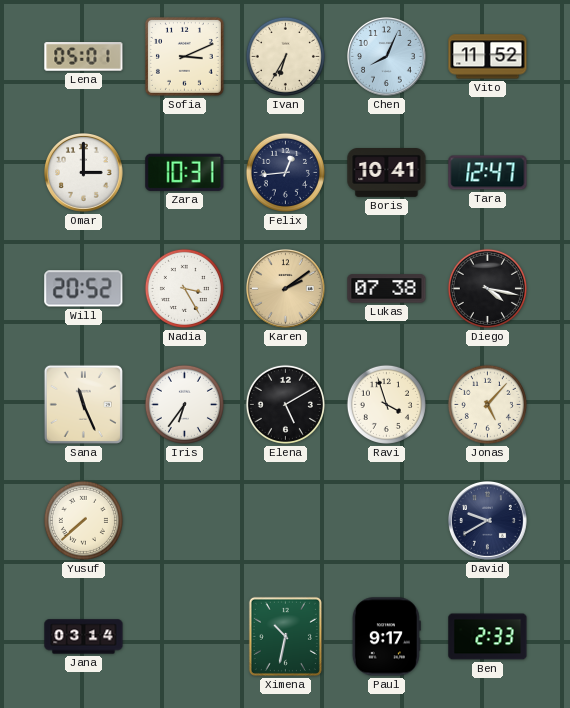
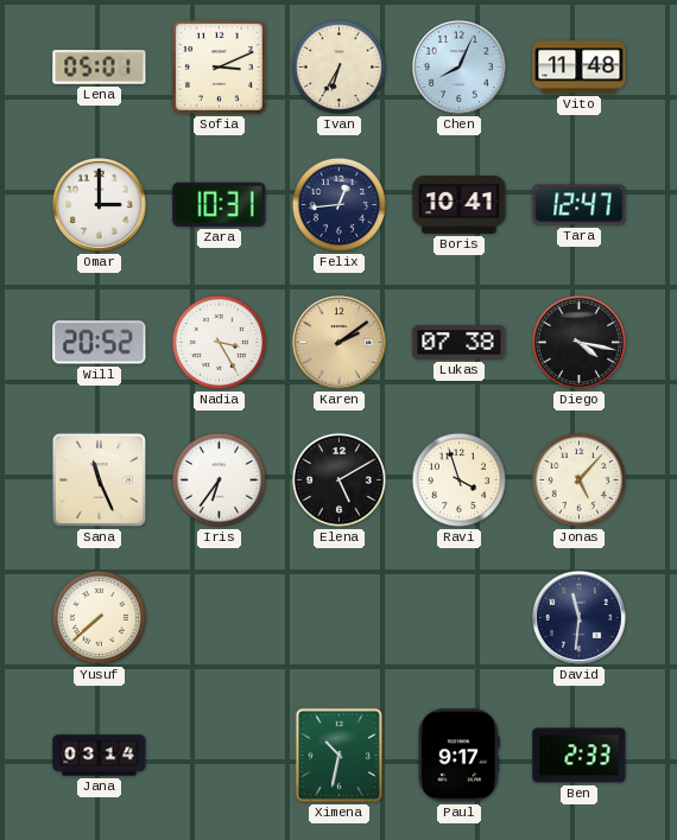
Vito: 11:52 -> 11:48
David: 9:40 -> 11:31
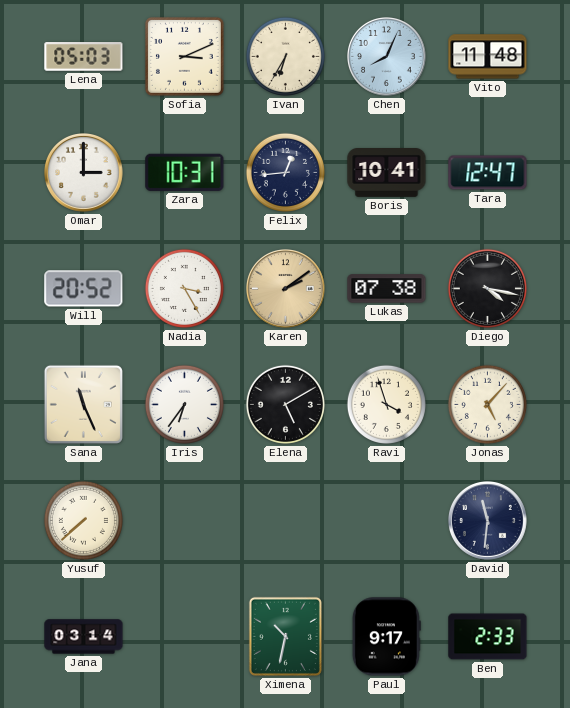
Lena: 05:01 -> 05:03
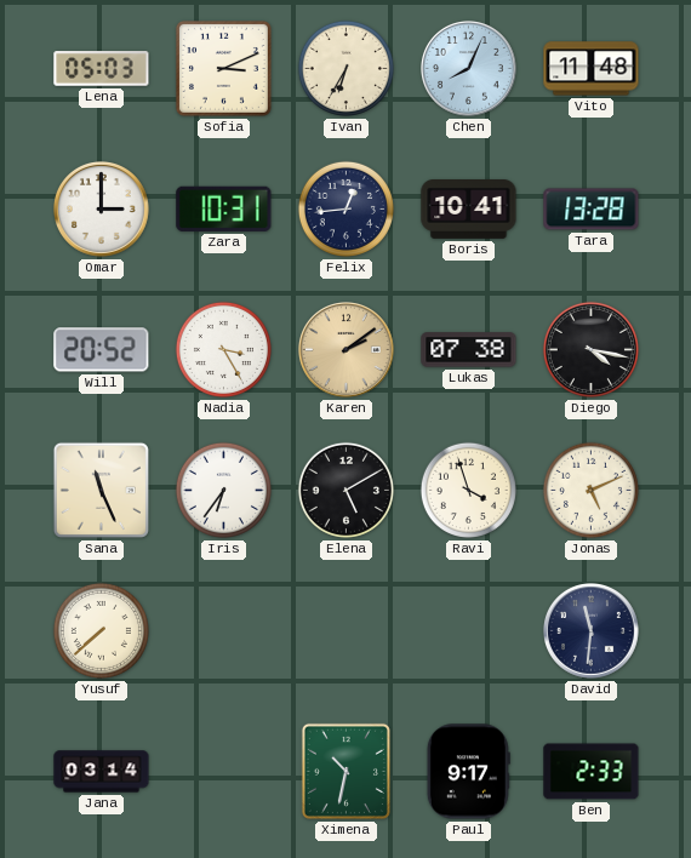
Tara: 12:47 -> 13:28
Jonas: 5:07 -> 5:11
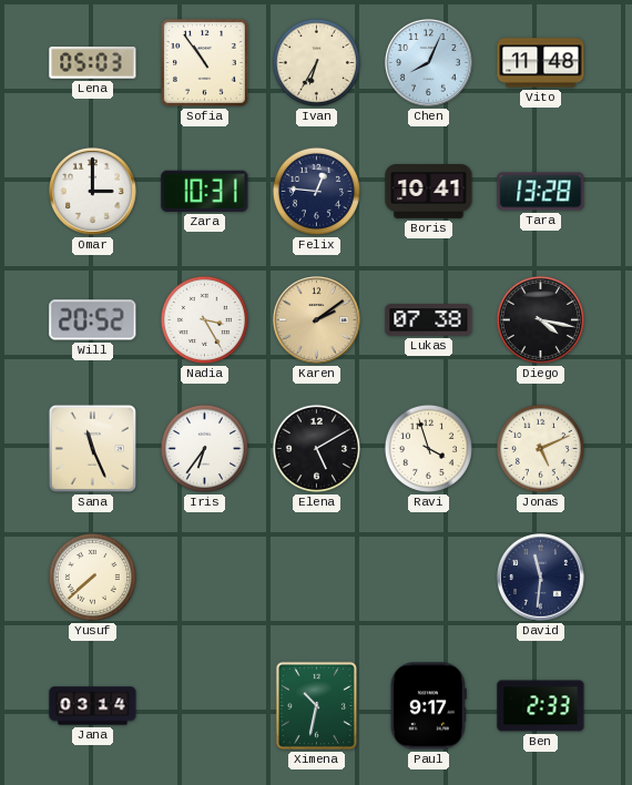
Sofia: 3:11 -> 10:54
Felix: 12:44 -> 12:46
